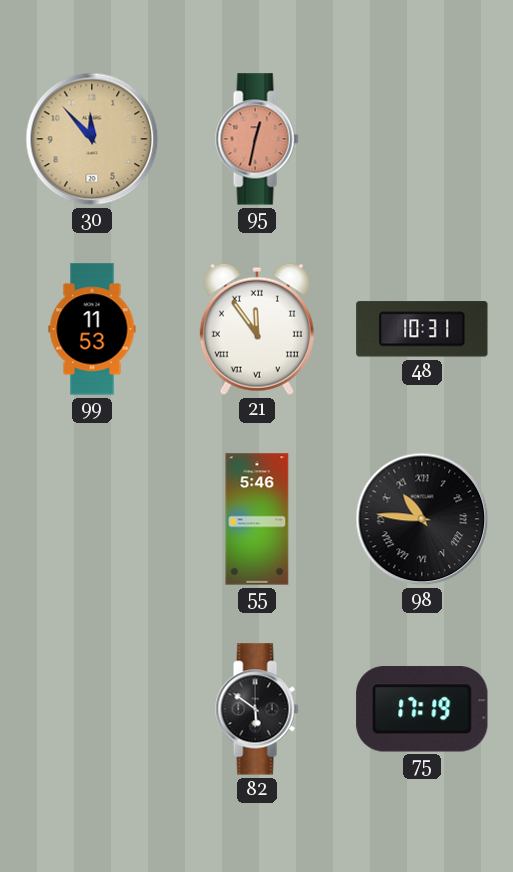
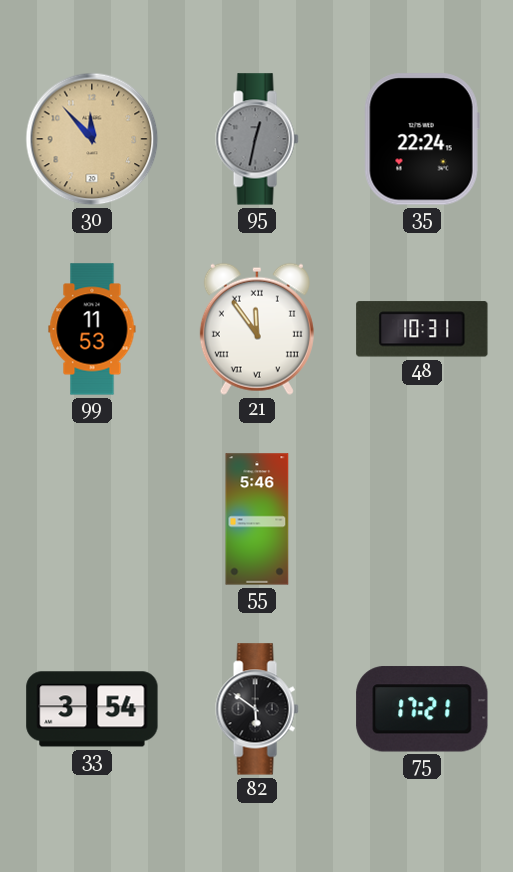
95 dial: salmon -> grey
35: none -> 22:24
98: 10:46 -> none
33: none -> 3:54
75: 17:19 -> 17:21
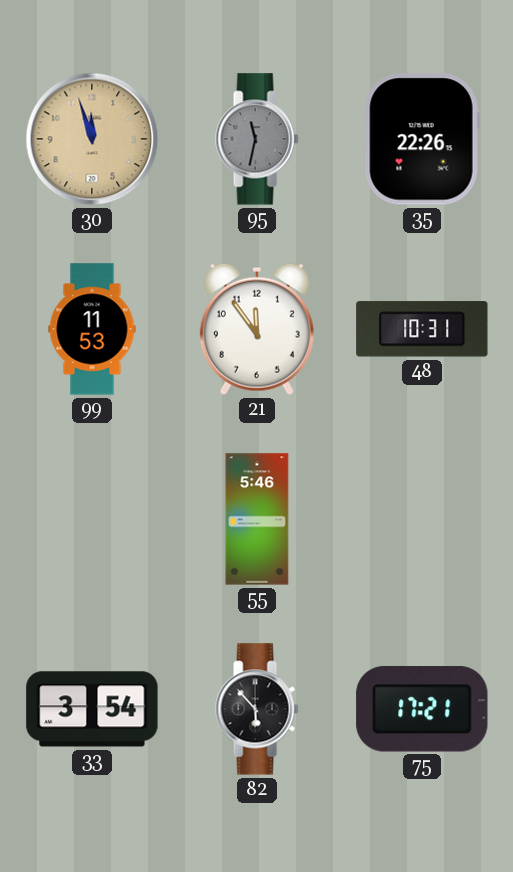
30: 11:53 -> 11:57
95: 12:32 -> 11:32
35: 22:24 -> 22:26
21 numerals: Roman -> Arabic
82: 5:51 -> 5:53
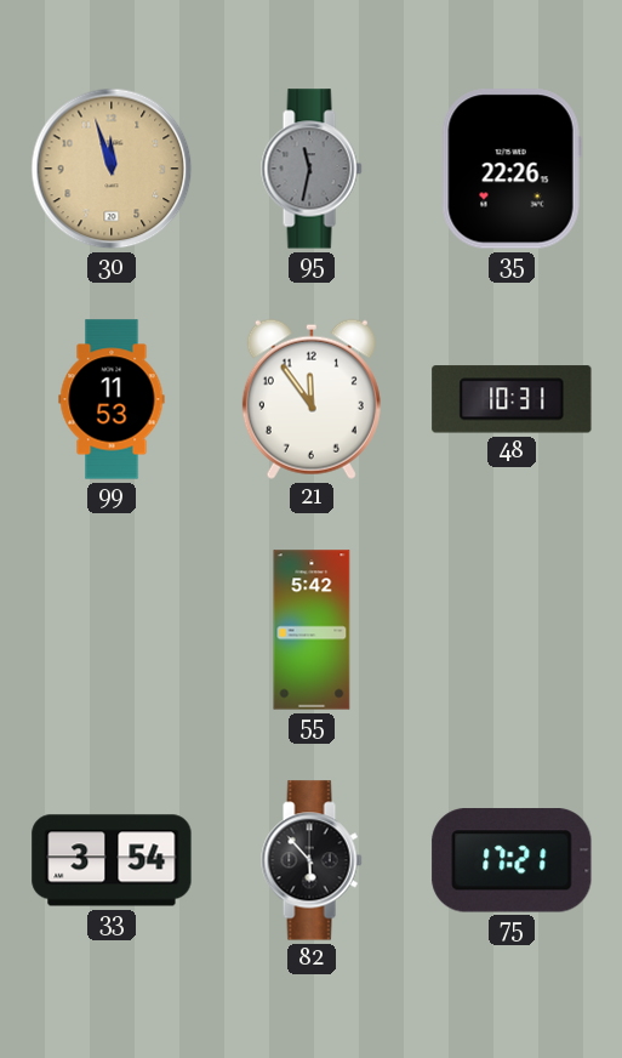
55: 5:46 -> 5:42
